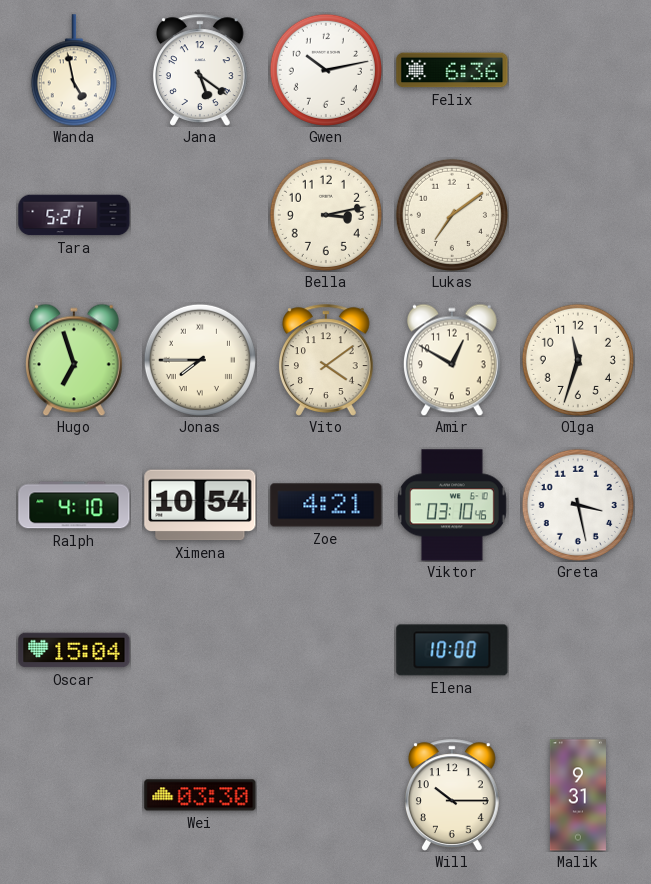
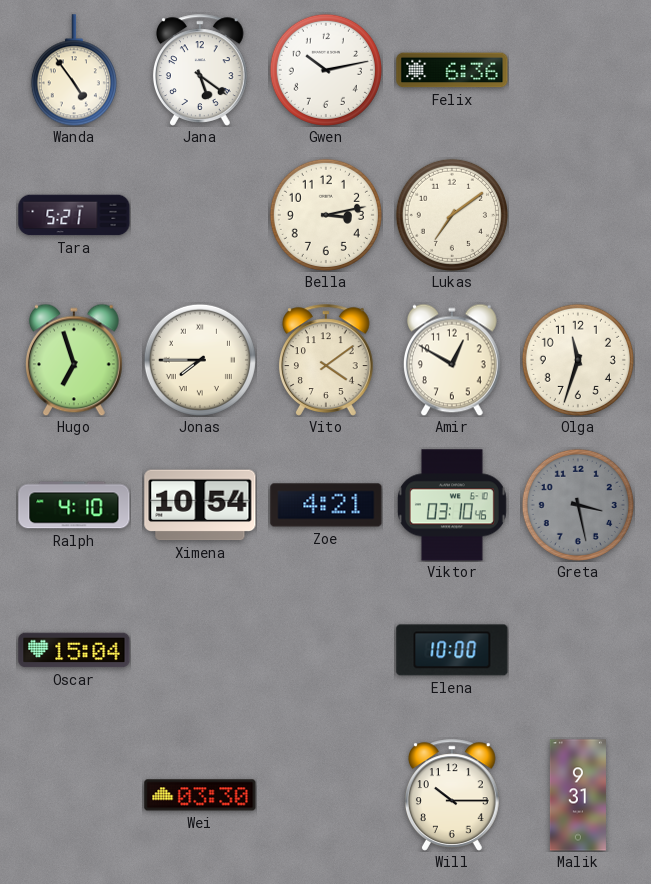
Wanda: 4:58 -> 4:54
Greta dial: white -> grey
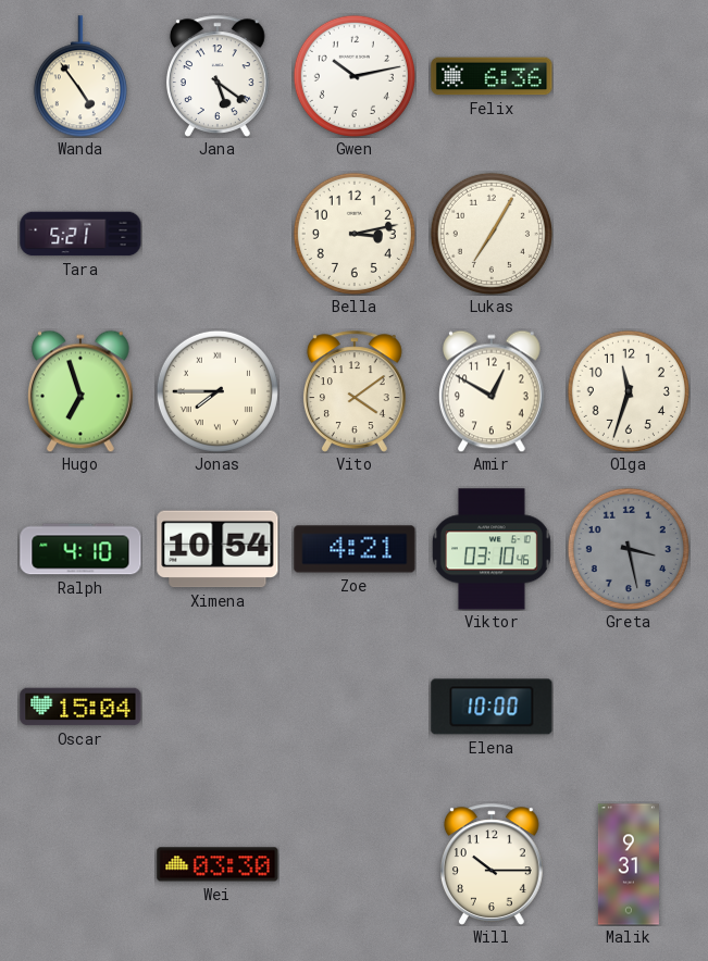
Lukas: 7:09 -> 7:05
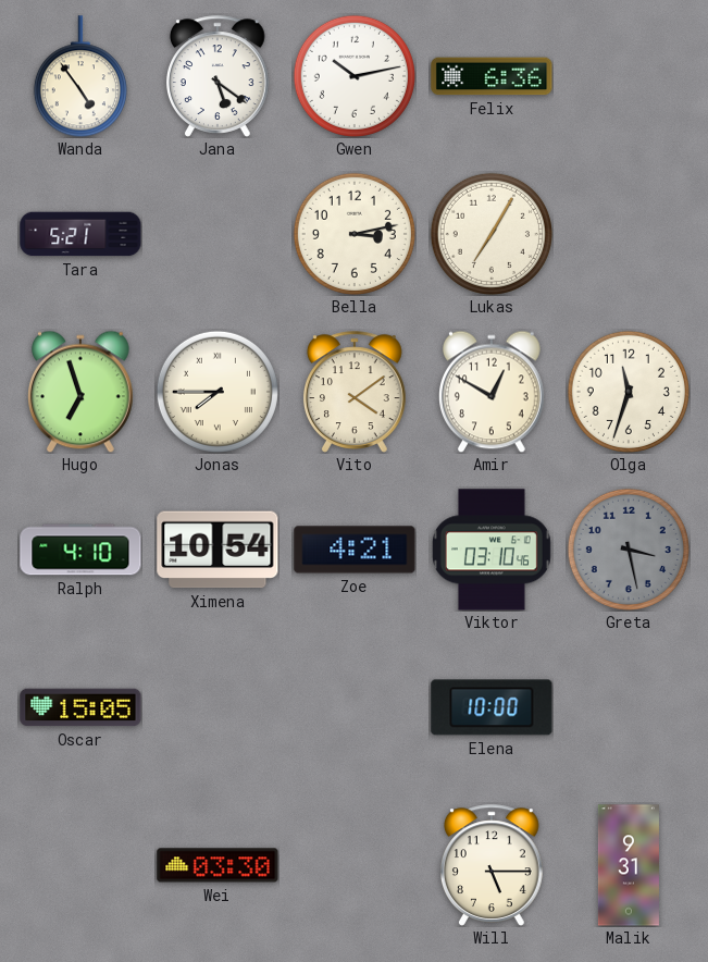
Oscar: 15:04 -> 15:05
Will: 10:15 -> 5:15
